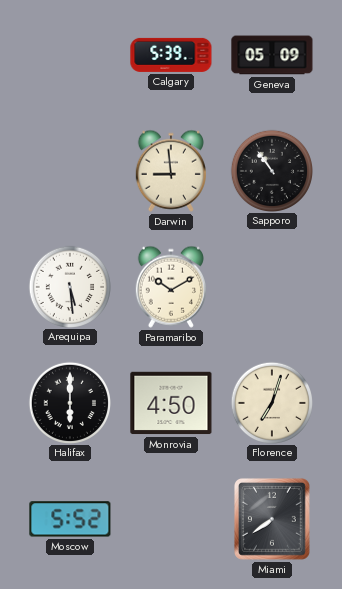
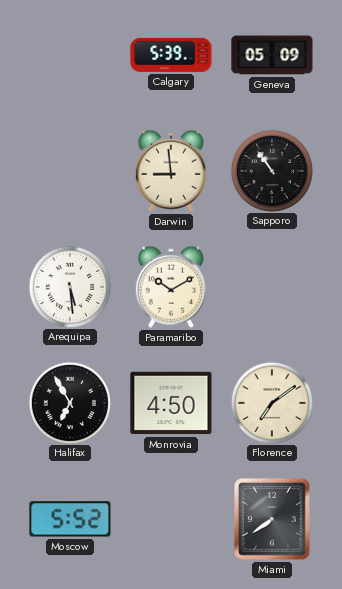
Halifax: 6:00 -> 6:55
Florence: 7:03 -> 7:09
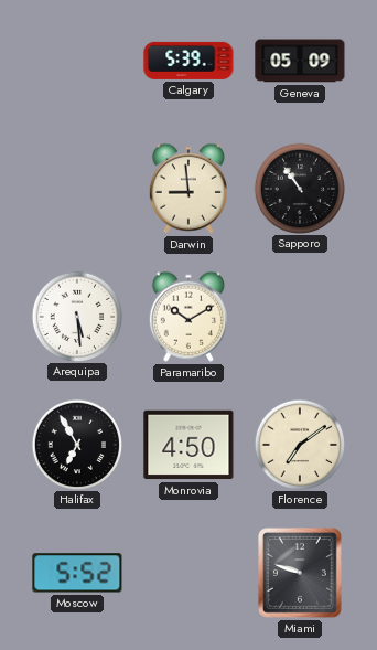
Miami: 7:39 -> 9:48
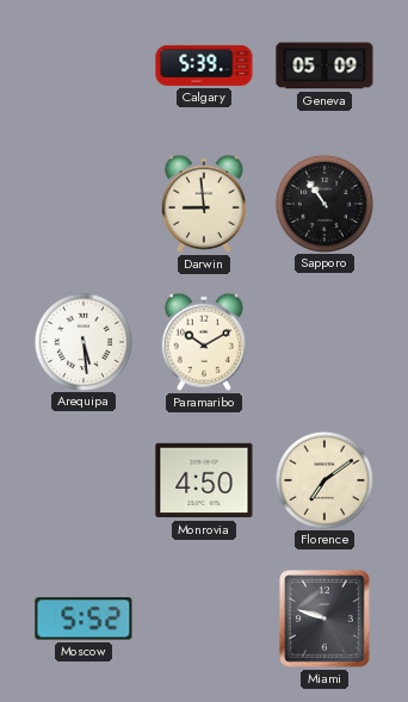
Halifax: 6:55 -> none
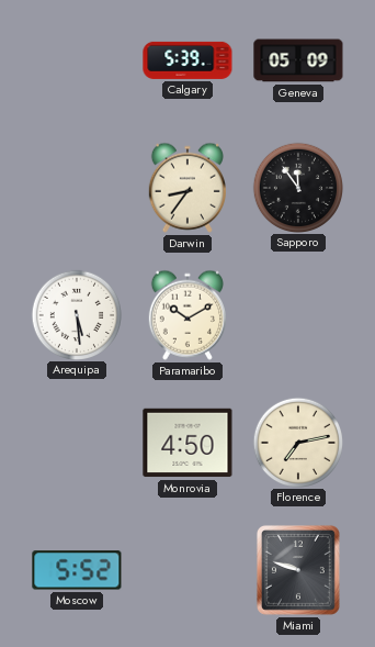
Darwin: 8:59 -> 8:36
Sapporo: 10:54 -> 11:54
Florence: 7:09 -> 7:13
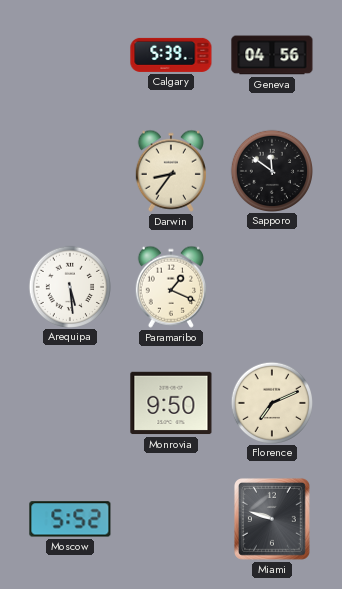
Geneva: 05:09 -> 04:56
Sapporo: 11:54 -> 11:51
Paramaribo: 10:10 -> 1:19
Monrovia: 4:50 -> 9:50
Florence: 7:13 -> 7:11
